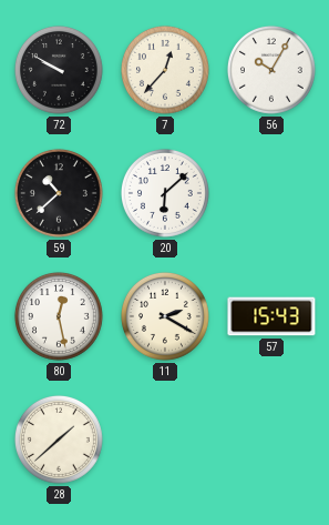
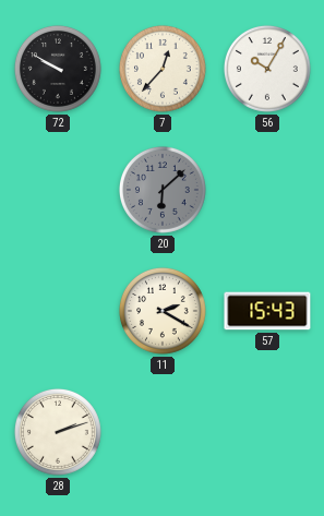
59: 10:38 -> none
20 dial: white -> grey
80: 12:28 -> none
28: 1:38 -> 2:12
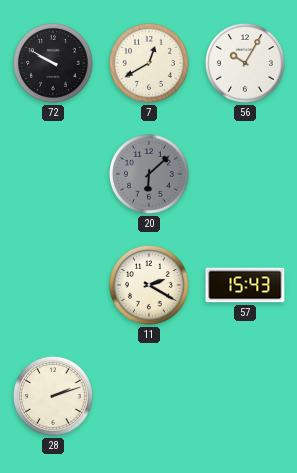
7: 12:37 -> 12:40
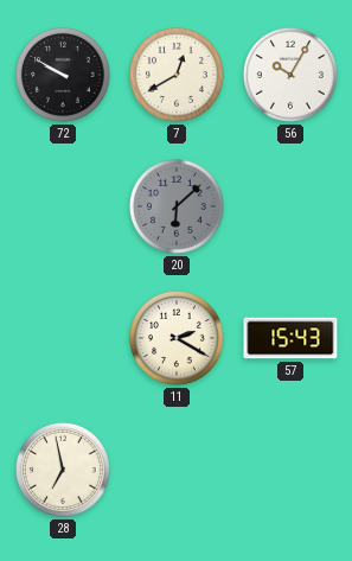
28: 2:12 -> 6:58
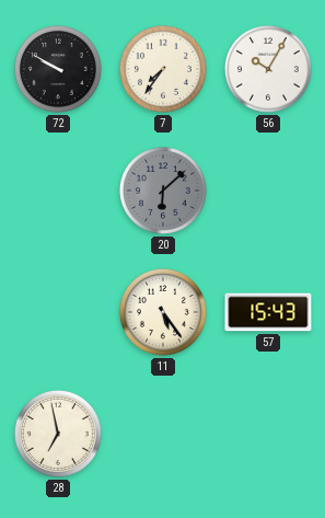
7: 12:40 -> 7:36
11: 2:20 -> 5:24
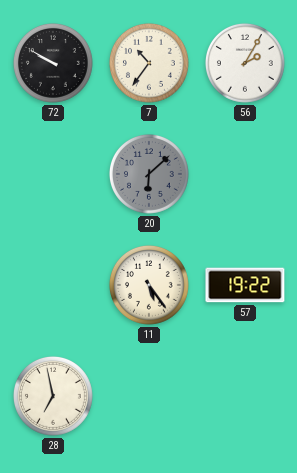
7: 7:36 -> 10:36
56: 10:05 -> 2:05
57: 15:43 -> 19:22
